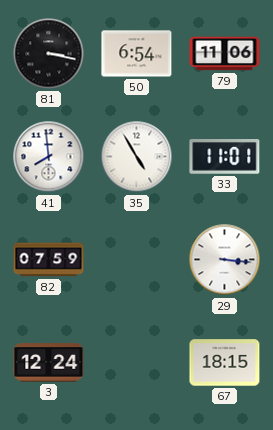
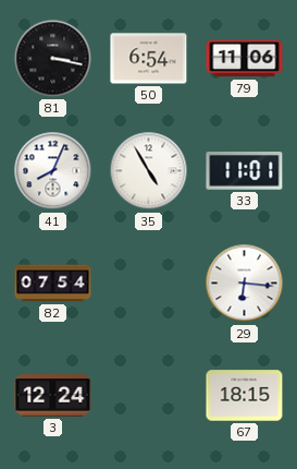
41: 7:59 -> 8:04
82: 07:59 -> 07:54
29: 3:16 -> 6:16
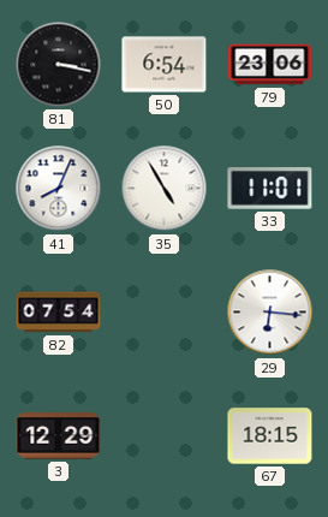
79: 11:06 -> 23:06
3: 12:24 -> 12:29
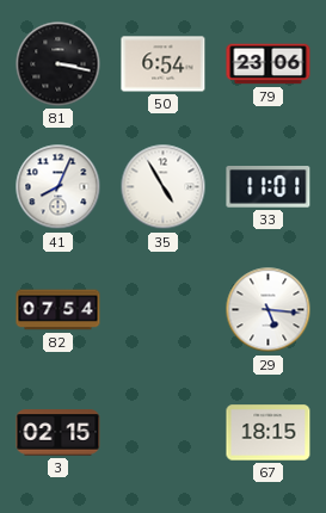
29: 6:16 -> 5:16
3: 12:29 -> 02:15
